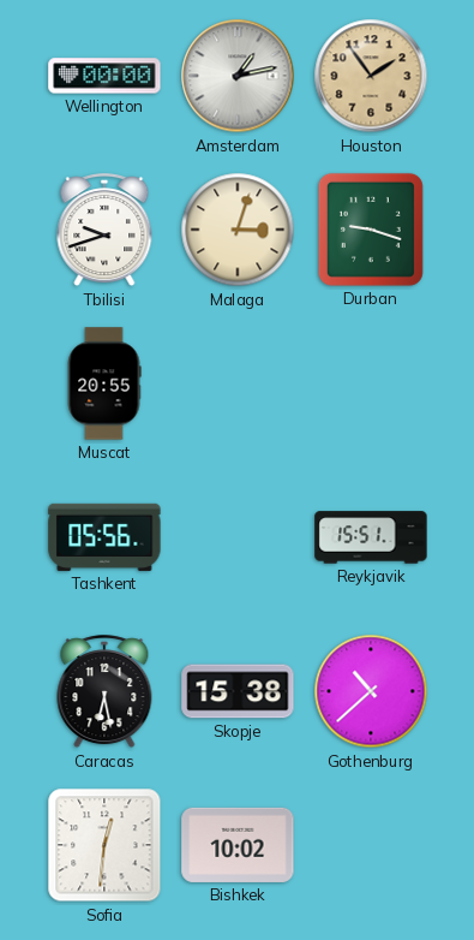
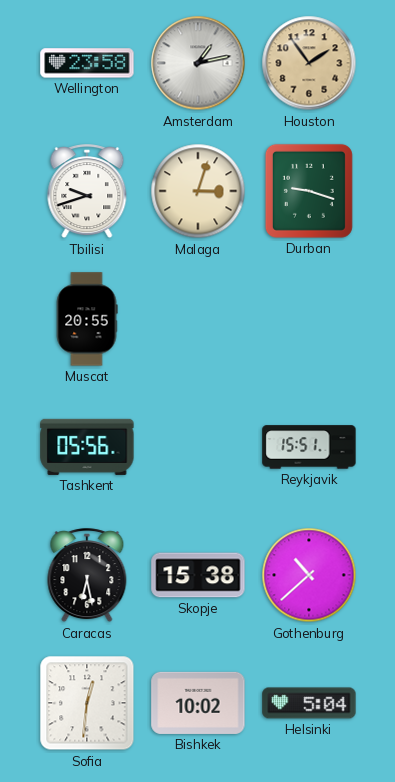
Wellington: 00:00 -> 23:58
Helsinki: none -> 5:04
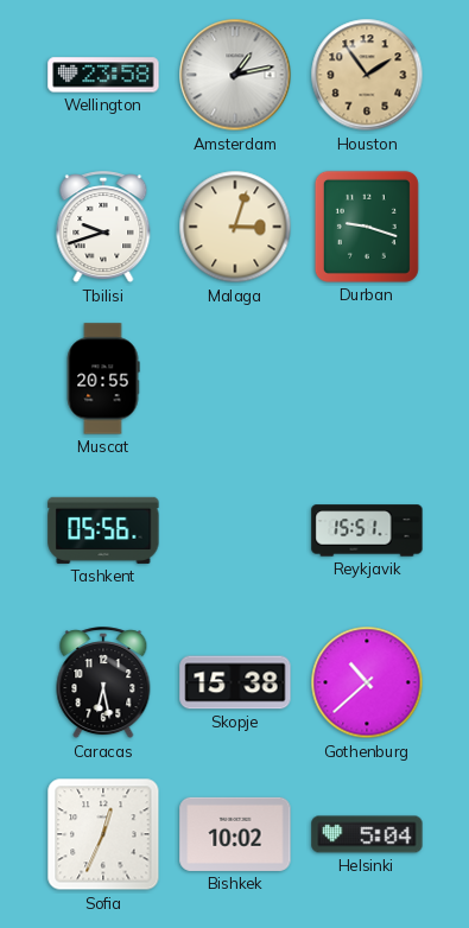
Sofia: 12:31 -> 12:34
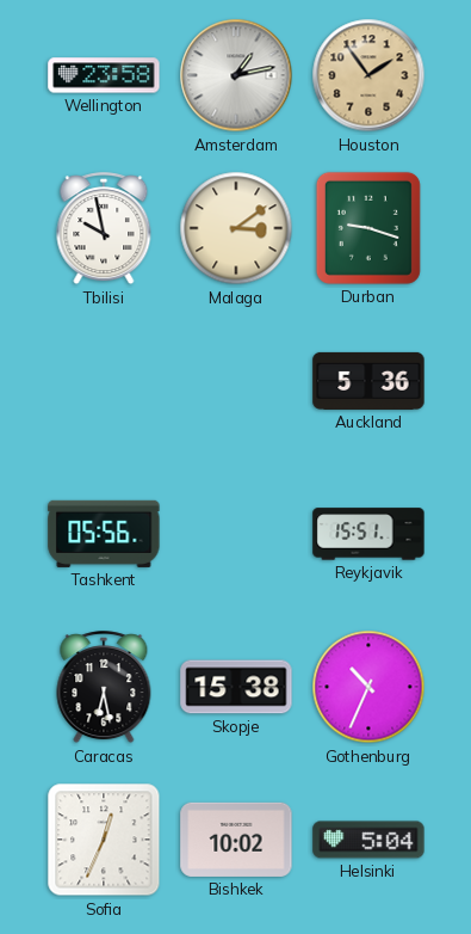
Tbilisi: 9:42 -> 9:58
Malaga: 3:03 -> 3:09
Muscat: 20:55 -> none
Auckland: none -> 5:36
Gothenburg: 10:38 -> 10:34
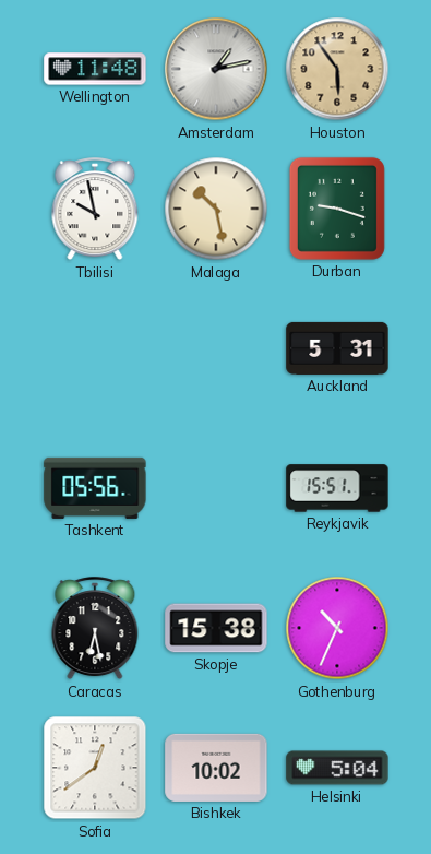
Wellington: 23:58 -> 11:48
Houston: 1:54 -> 5:54
Malaga: 3:09 -> 10:28
Auckland: 5:36 -> 5:31
Sofia: 12:34 -> 12:39
